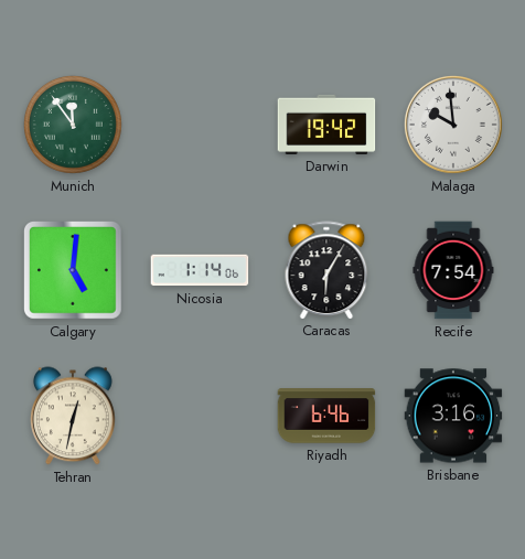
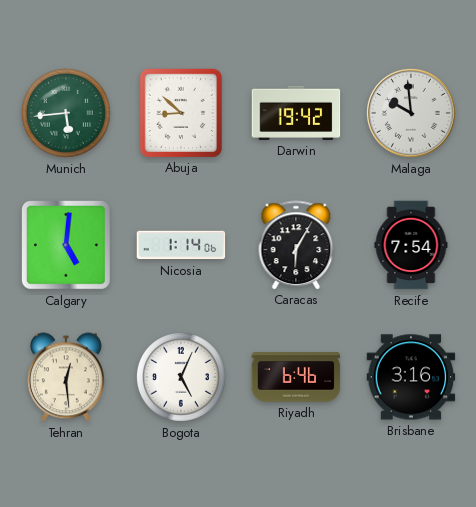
Munich: 11:54 -> 5:44
Abuja: none -> 8:52
Tehran: 12:32 -> 12:29
Bogota: none -> 5:04
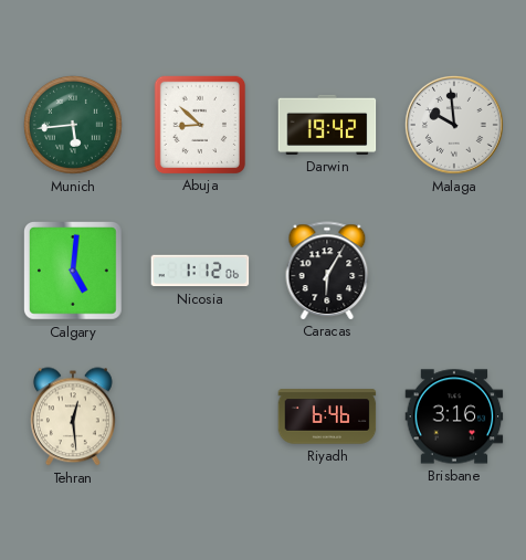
Nicosia: 1:14 -> 1:12
Recife: 7:54 -> none
Bogota: 5:04 -> none
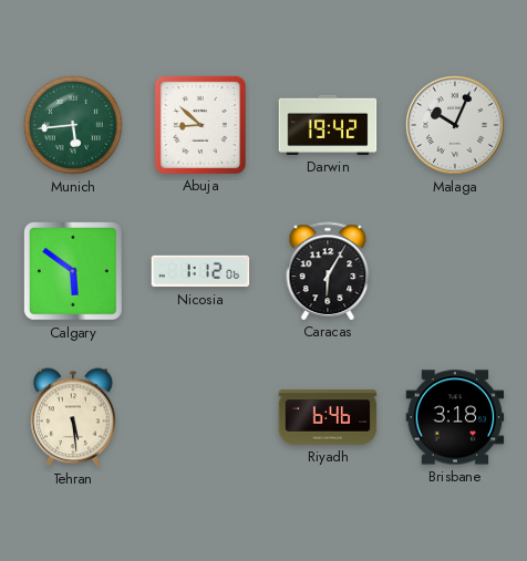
Malaga: 9:59 -> 10:04
Calgary: 5:01 -> 5:51
Tehran: 12:29 -> 5:29
Brisbane: 3:16 -> 3:18
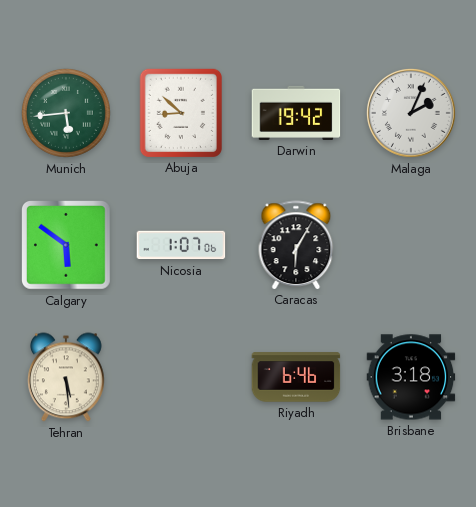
Malaga: 10:04 -> 2:04
Nicosia: 1:12 -> 1:07
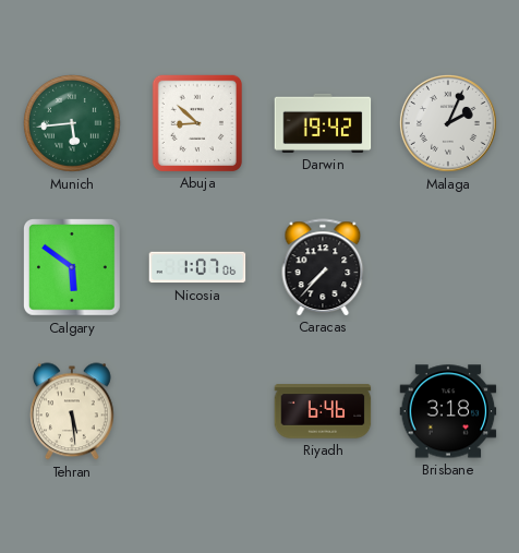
Caracas: 6:05 -> 7:37
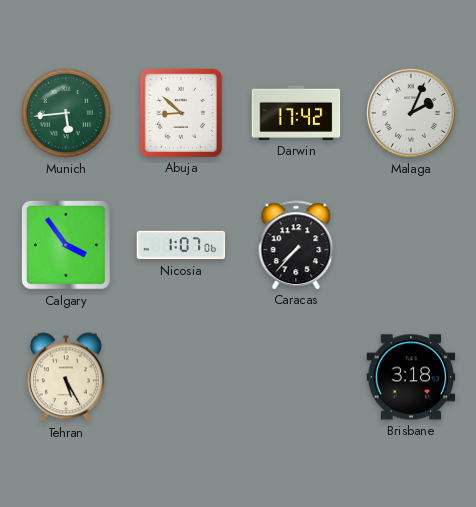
Darwin: 19:42 -> 17:42
Calgary: 5:51 -> 3:54
Tehran: 5:29 -> 5:25
Riyadh: 6:46 -> none
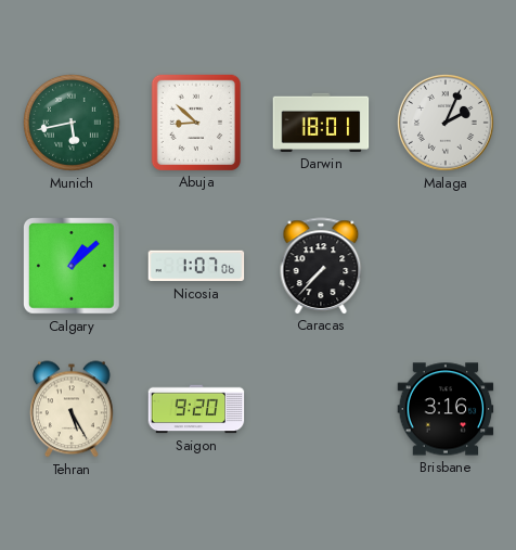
Munich: 5:44 -> 5:43
Darwin: 17:42 -> 18:01
Calgary: 3:54 -> 1:08
Saigon: none -> 9:20
Brisbane: 3:18 -> 3:16
